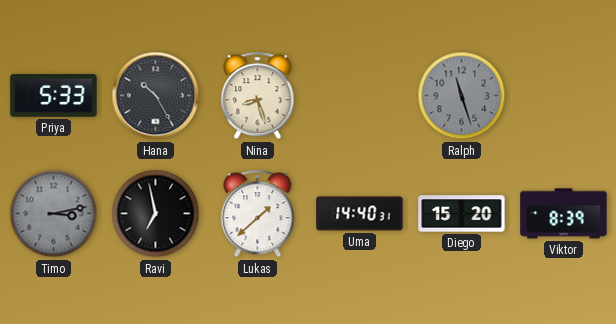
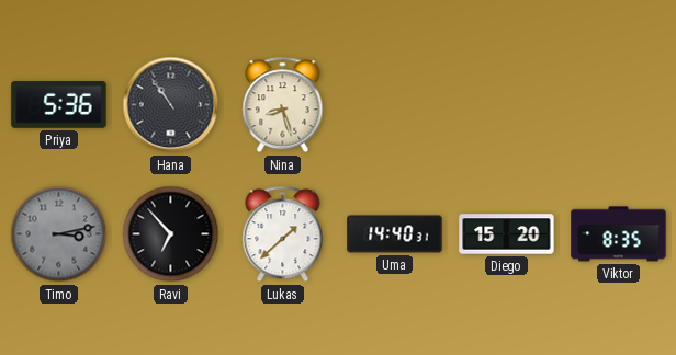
Priya: 5:33 -> 5:36
Hana: 10:25 -> 10:54
Ralph: 11:27 -> none
Ravi: 6:58 -> 6:53
Viktor: 8:39 -> 8:35
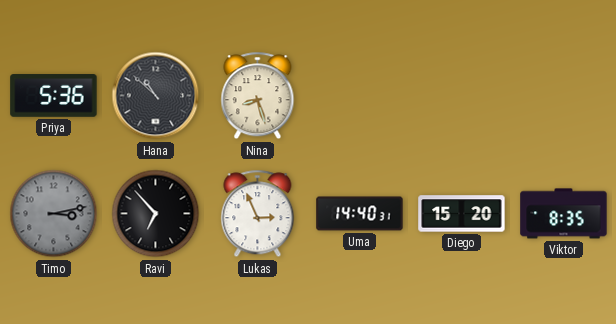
Hana: 10:54 -> 10:52
Lukas: 1:38 -> 2:56
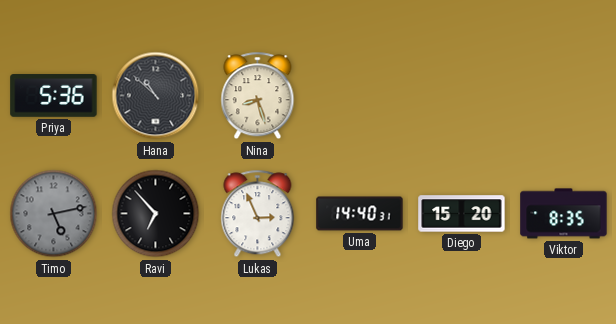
Timo: 3:13 -> 5:13
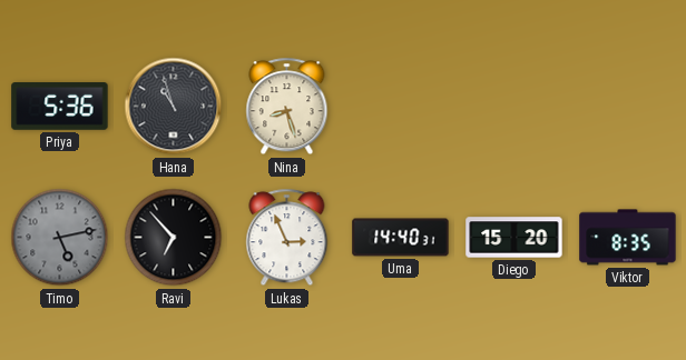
Hana: 10:52 -> 10:57
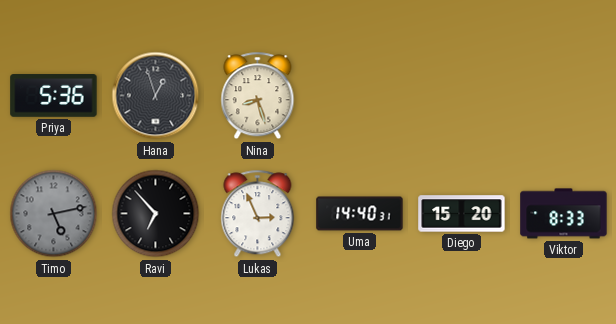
Hana: 10:57 -> 12:57
Viktor: 8:35 -> 8:33
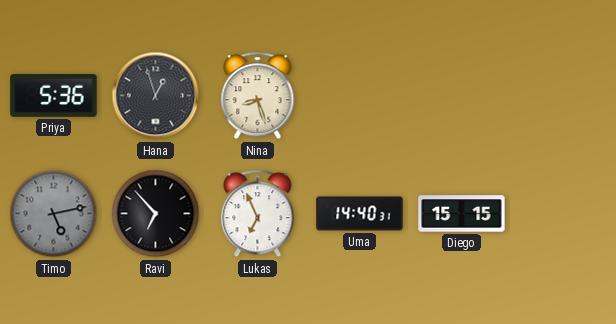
Lukas: 2:56 -> 6:56
Diego: 15:20 -> 15:15
Viktor: 8:33 -> none
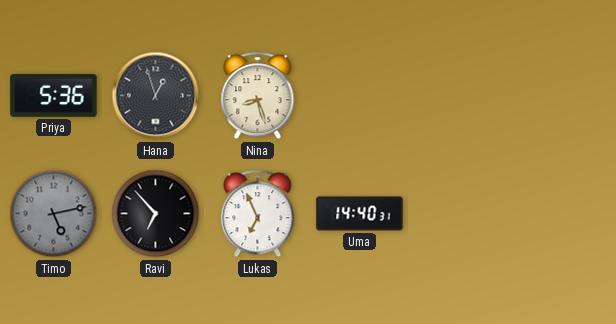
Diego: 15:15 -> none
